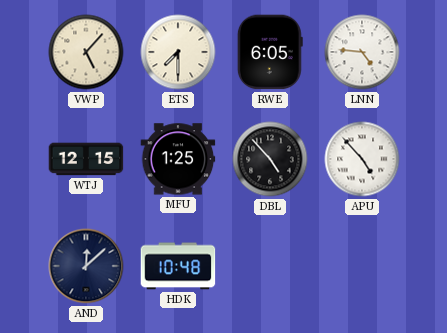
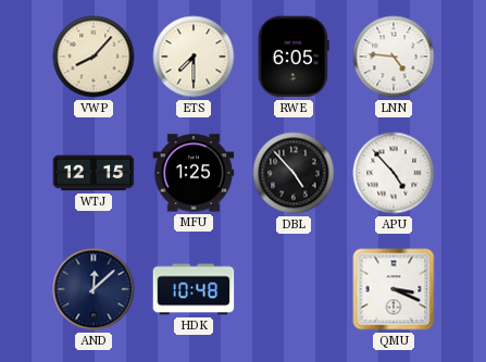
VWP: 5:07 -> 8:07
QMU: none -> 3:19
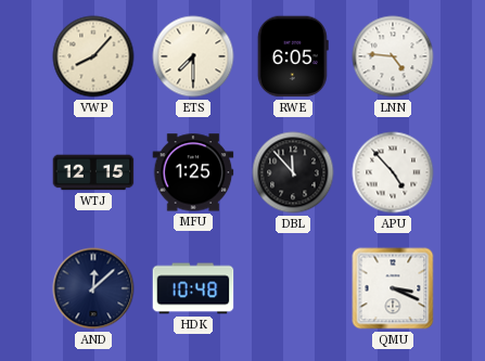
DBL: 4:53 -> 11:53
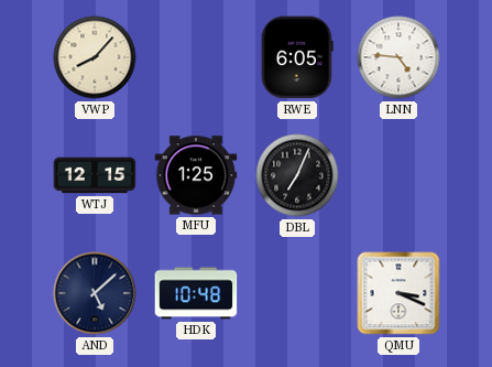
ETS: 7:30 -> none
DBL: 11:53 -> 7:04
APU: 4:53 -> none
AND: 12:08 -> 5:08
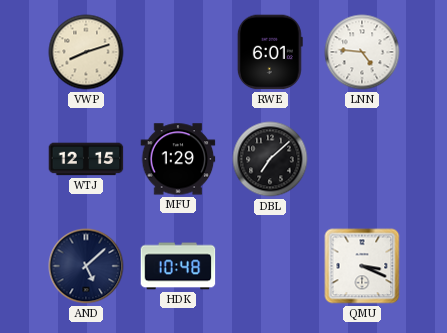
VWP: 8:07 -> 8:12
RWE: 6:05 -> 6:01
MFU: 1:25 -> 1:29
DBL: 7:04 -> 7:08
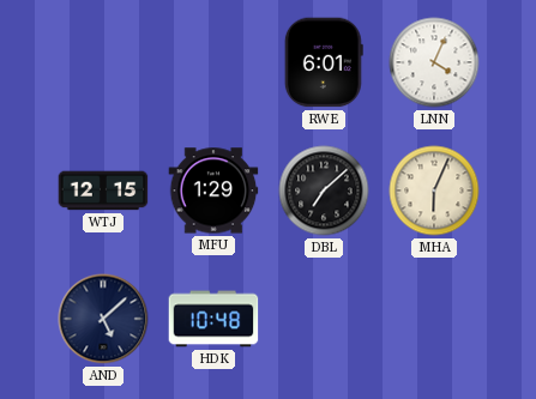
VWP: 8:12 -> none
LNN: 4:46 -> 4:04
MHA: none -> 6:04
QMU: 3:19 -> none
